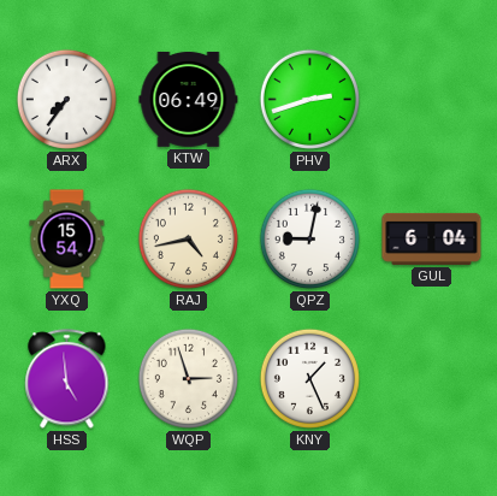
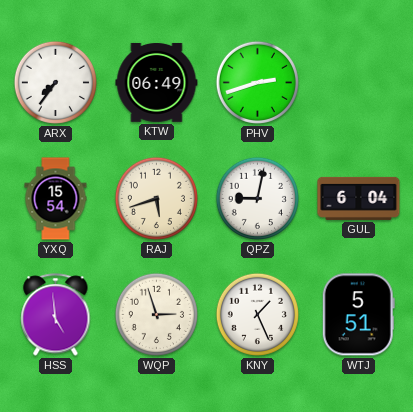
RAJ: 4:43 -> 5:42
WTJ: none -> 5:51
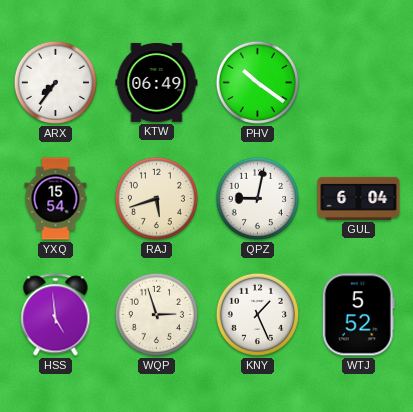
PHV: 2:42 -> 10:21
WTJ: 5:51 -> 5:52
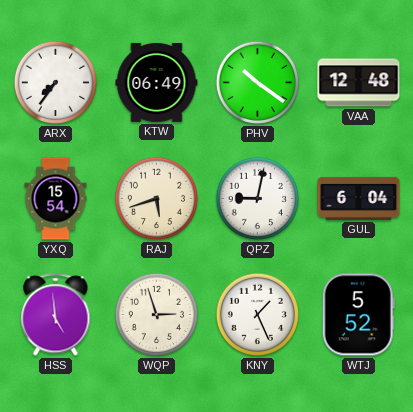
VAA: none -> 12:48
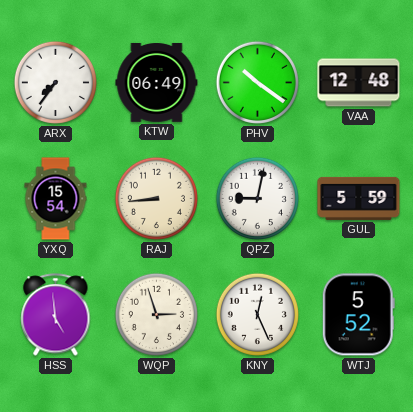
RAJ: 5:42 -> 8:44
GUL: 6:04 -> 5:59
KNY: 1:26 -> 12:26
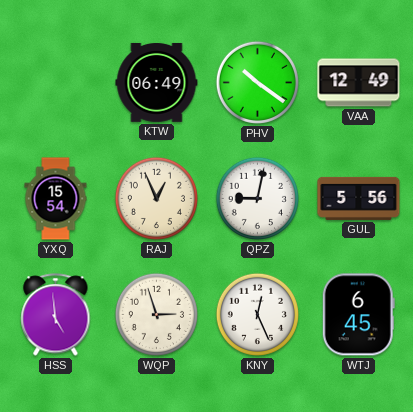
ARX: 7:36 -> none
VAA: 12:48 -> 12:49
RAJ: 8:44 -> 12:56
GUL: 5:59 -> 5:56
WTJ: 5:52 -> 6:45
